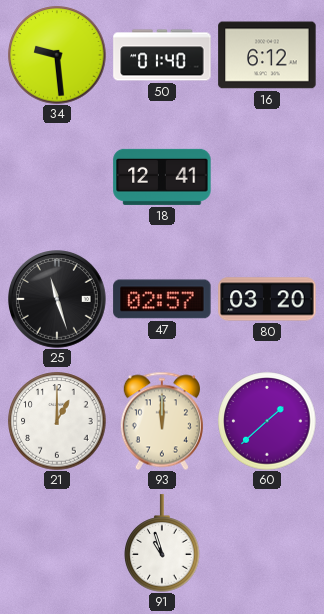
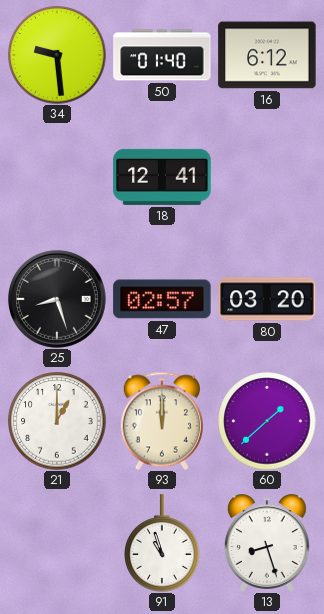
25: 11:27 -> 8:27
13: none -> 8:27
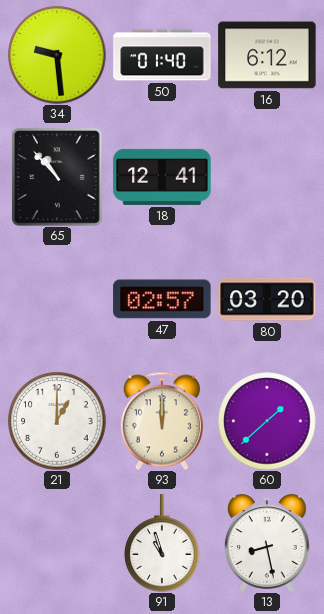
65: none -> 10:53
25: 8:27 -> none
13: 8:27 -> 8:28
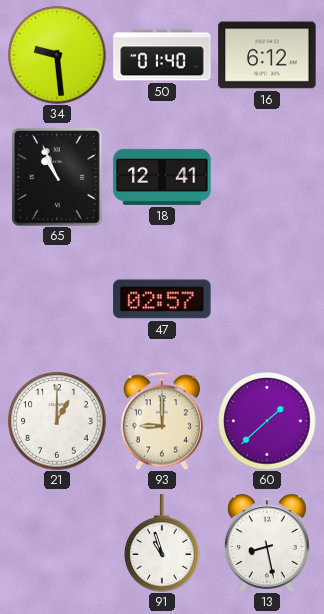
65: 10:53 -> 10:56
80: 03:20 -> none
93: 12:00 -> 9:00
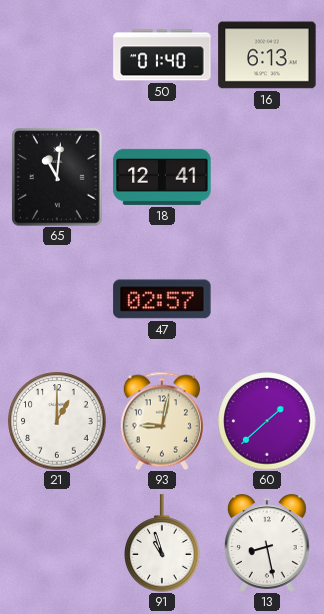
34: 9:29 -> none
16: 6:12 -> 6:13
65: 10:56 -> 11:01
93: 9:00 -> 9:02
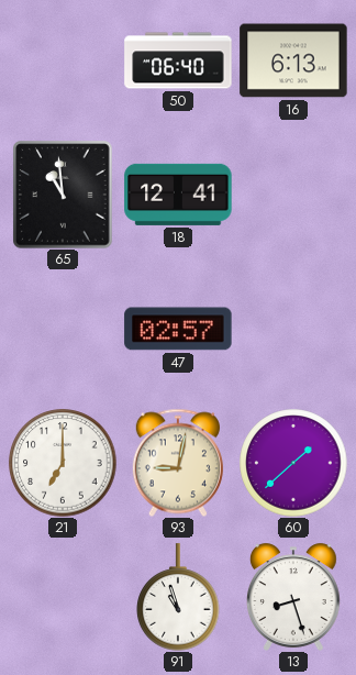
50: 01:40 -> 06:40
65: 11:01 -> 10:59
21: 1:00 -> 7:00
13: 8:28 -> 8:27
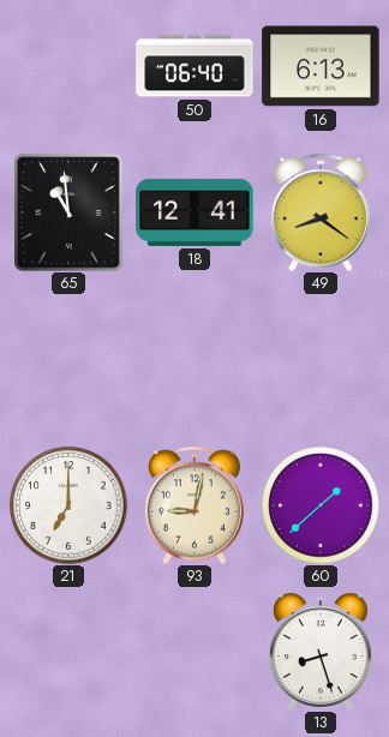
49: none -> 8:21
47: 02:57 -> none
91: 10:57 -> none
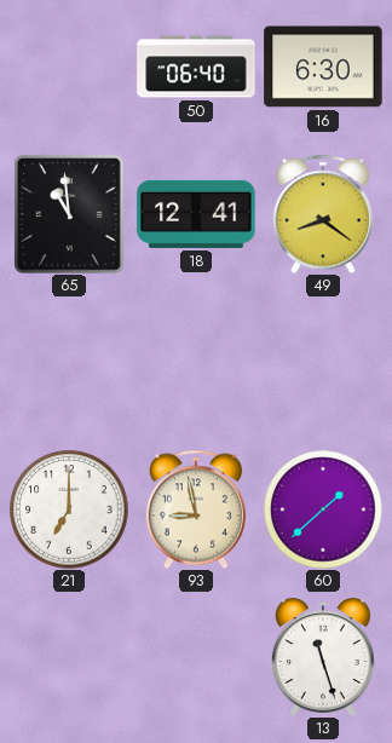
16: 6:13 -> 6:30
93: 9:02 -> 8:58
13: 8:27 -> 11:27
